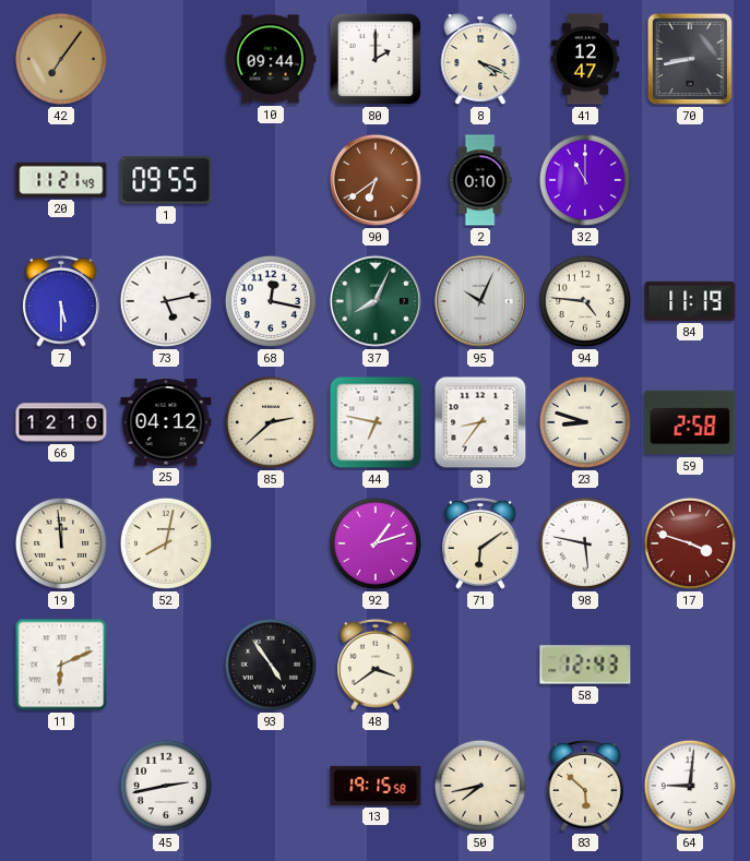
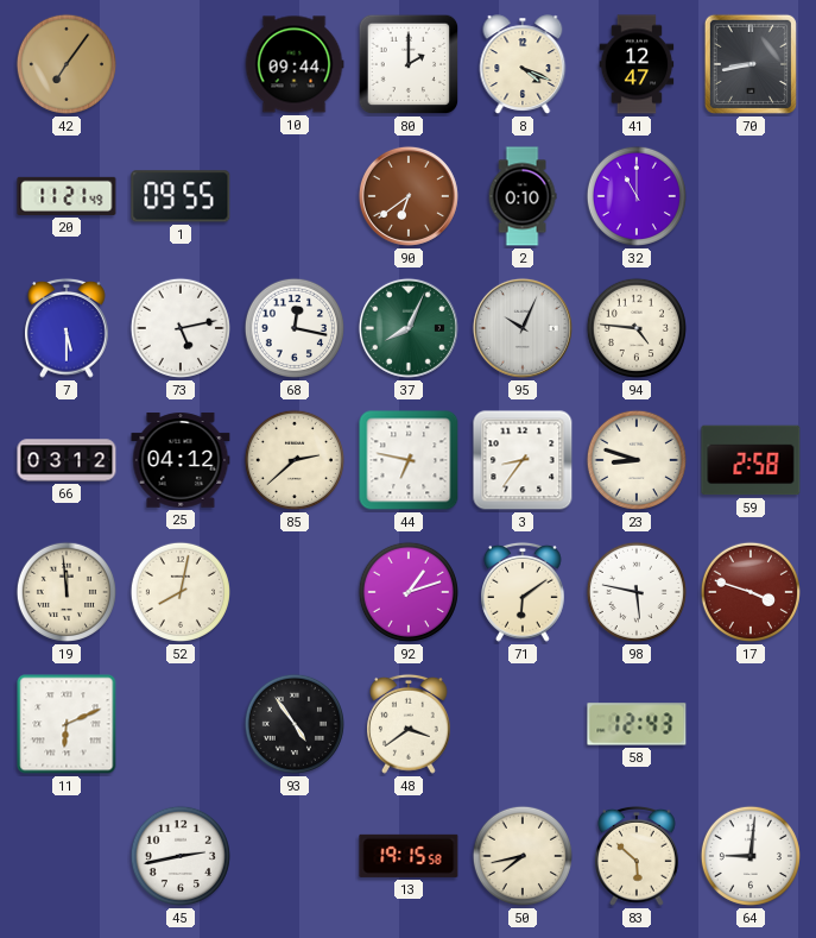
84: 11:19 -> none
66: 12:10 -> 03:12
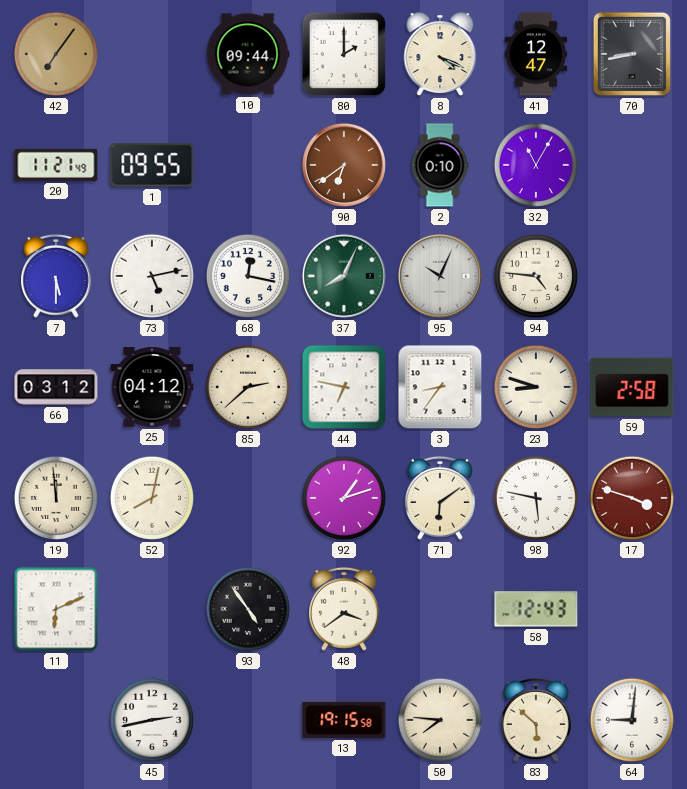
32: 11:00 -> 11:05
50: 7:43 -> 7:46
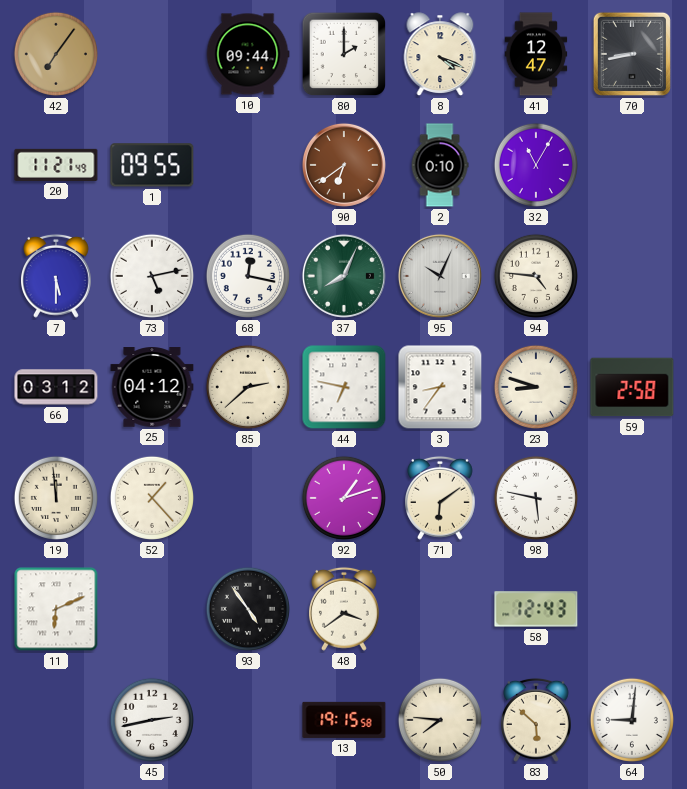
52: 8:02 -> 1:23
17: 3:48 -> none
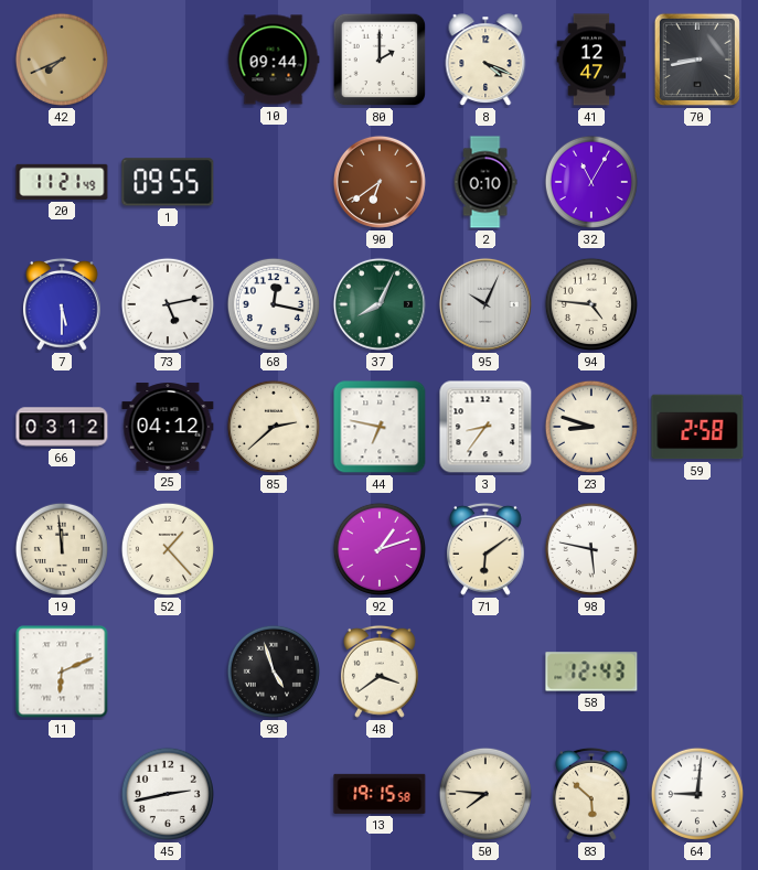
42: 7:06 -> 7:41
93: 4:54 -> 4:57
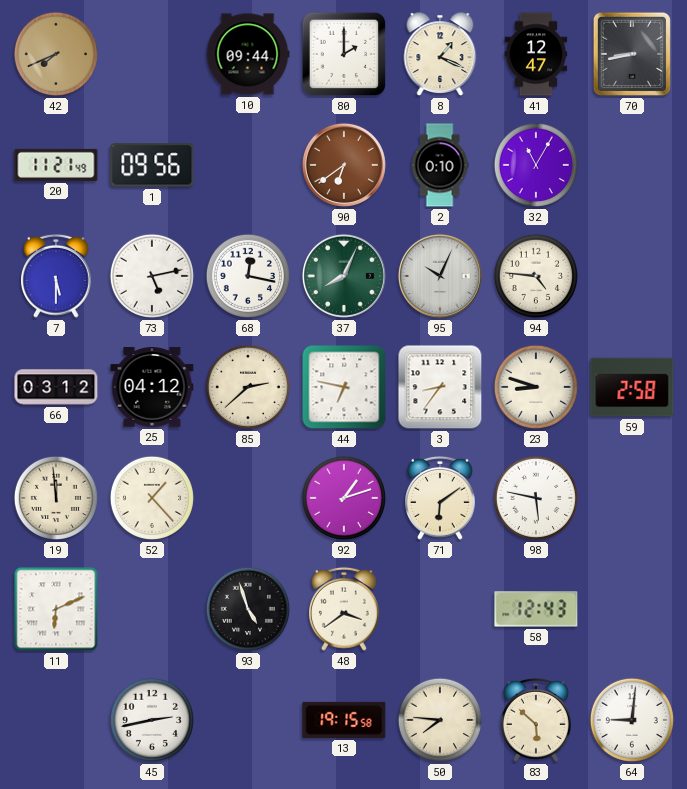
8: 4:19 -> 1:19
1: 09:55 -> 09:56
